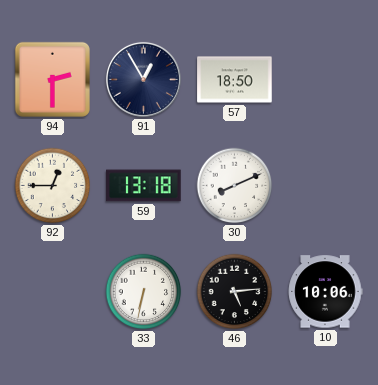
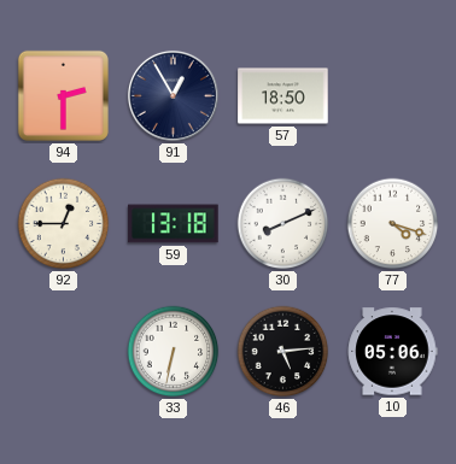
77: none -> 4:18
10: 10:06 -> 05:06
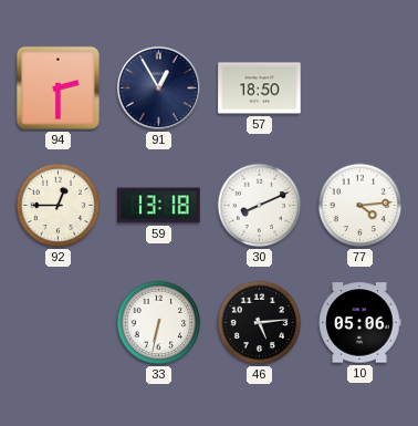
77: 4:18 -> 4:14
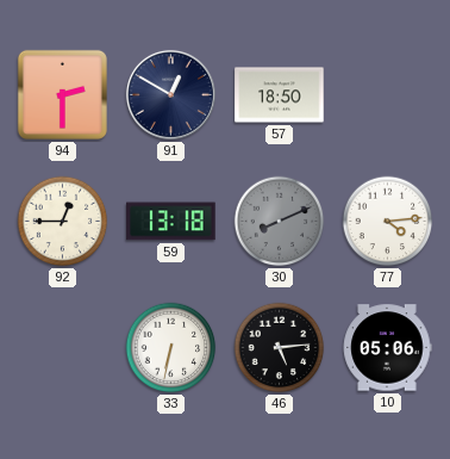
91: 12:55 -> 12:50
30 dial: white -> grey
